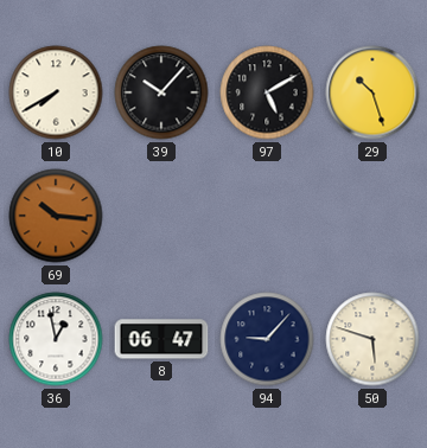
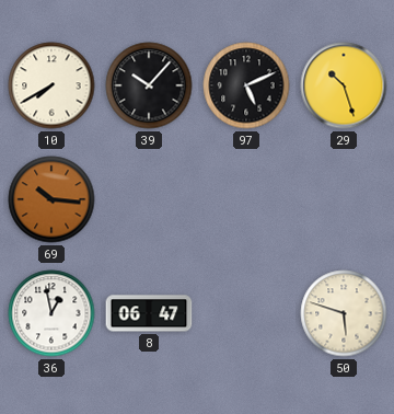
97: 5:10 -> 5:11
94: 9:07 -> none
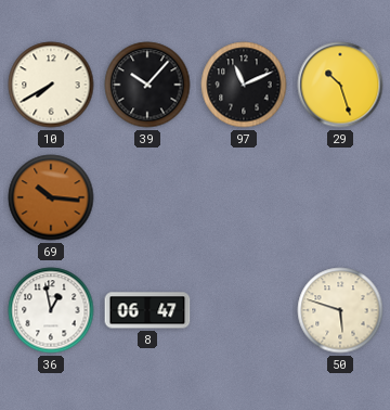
97: 5:11 -> 11:11
